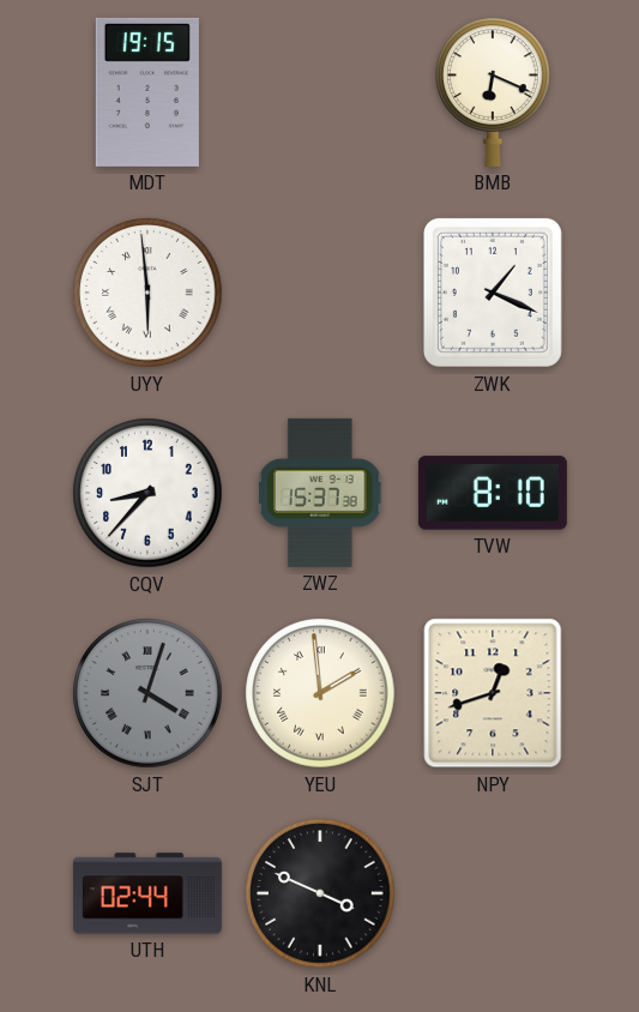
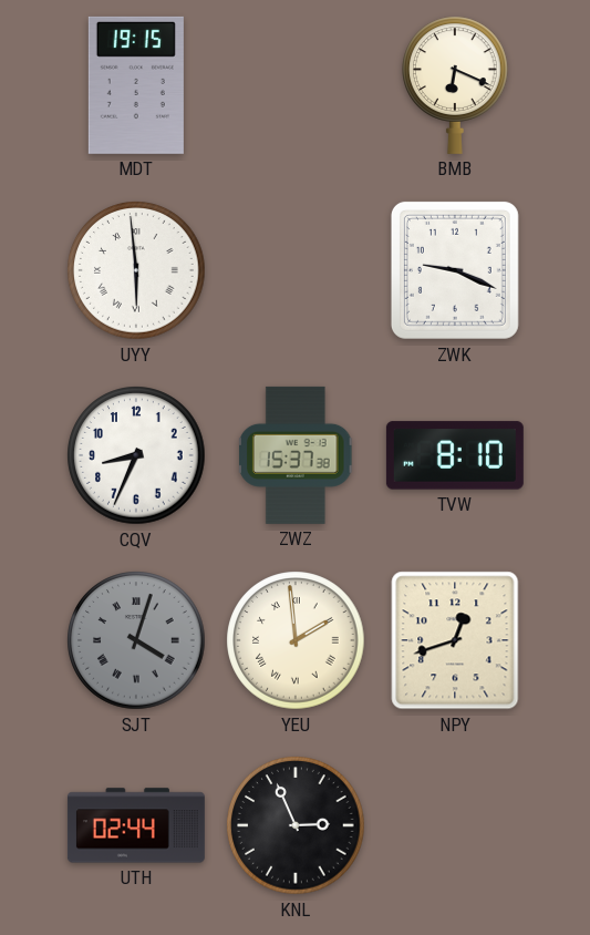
ZWK: 1:19 -> 9:19
CQV: 8:37 -> 8:34
KNL: 3:49 -> 2:56
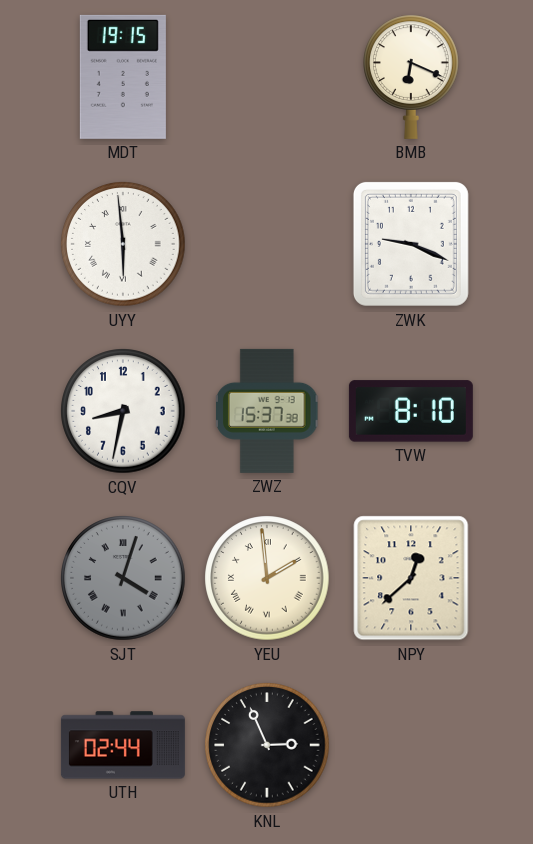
CQV: 8:34 -> 8:32
NPY: 12:42 -> 12:38
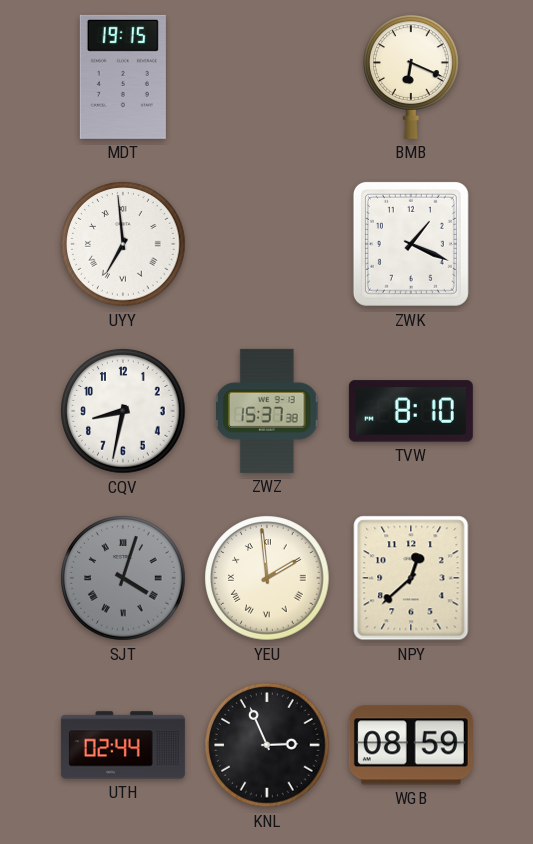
UYY: 5:59 -> 6:59
ZWK: 9:19 -> 1:19
WGB: none -> 08:59
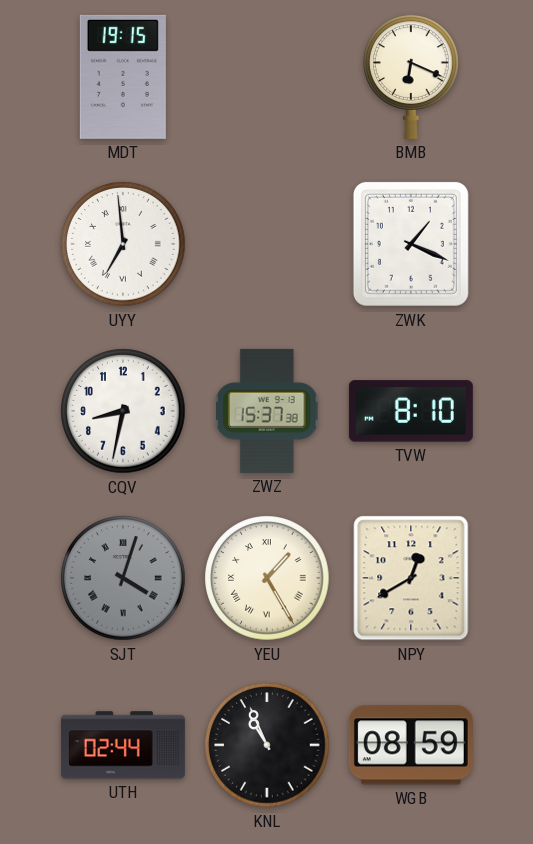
YEU: 1:59 -> 1:25
NPY: 12:38 -> 12:40
KNL: 2:56 -> 10:56
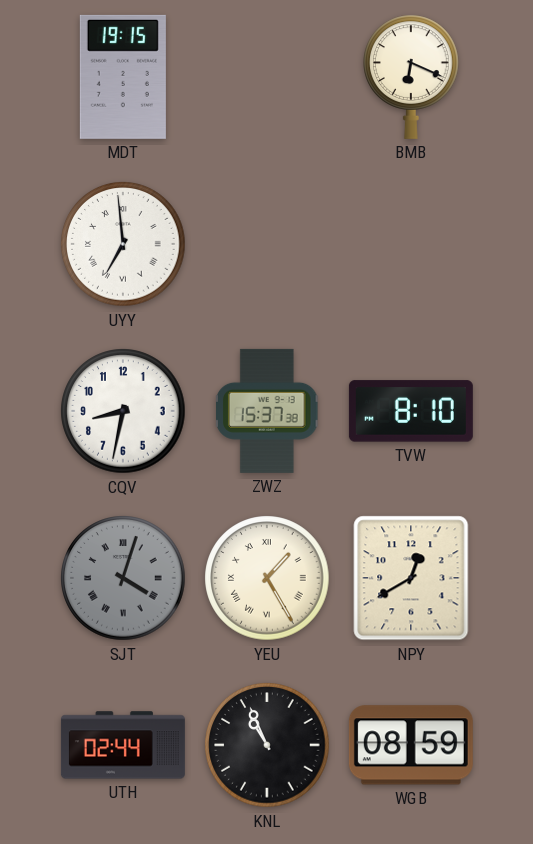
ZWK: 1:19 -> none
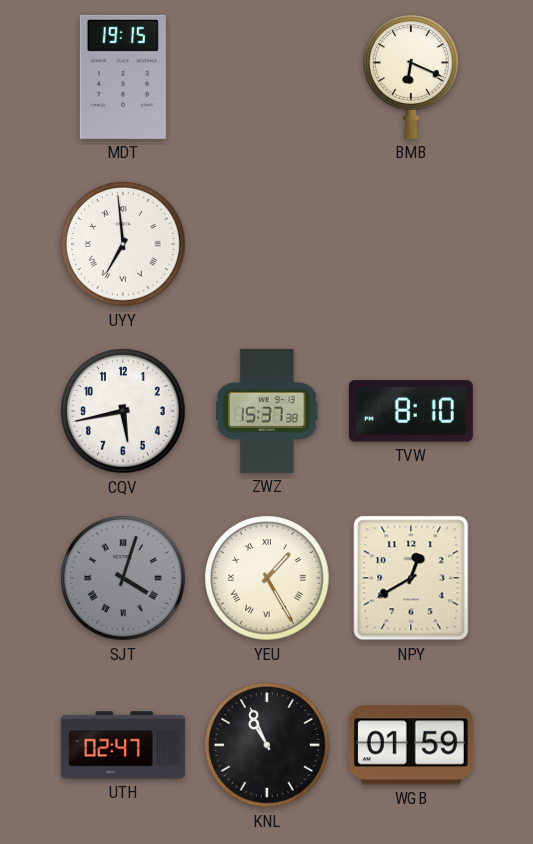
CQV: 8:32 -> 5:43
UTH: 02:44 -> 02:47
WGB: 08:59 -> 01:59
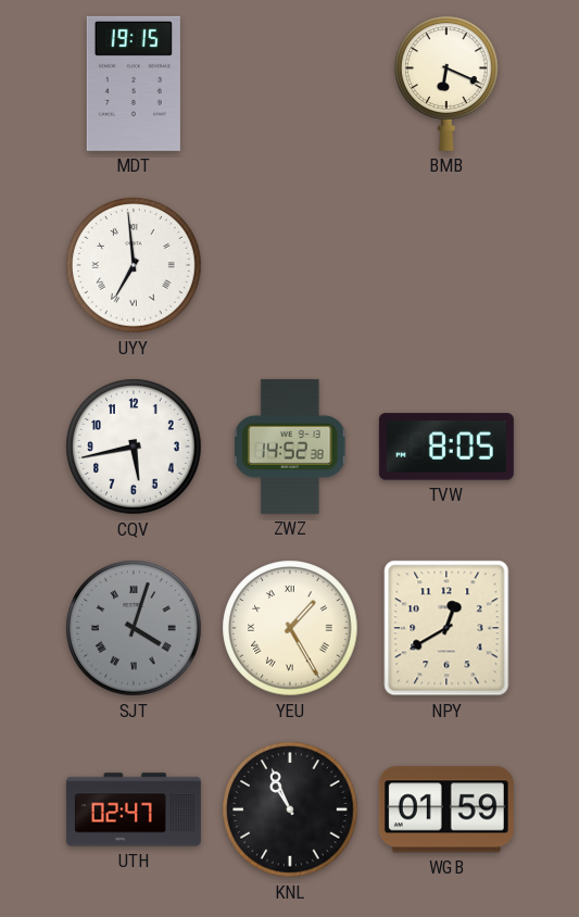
ZWZ: 15:37 -> 14:52
TVW: 8:10 -> 8:05
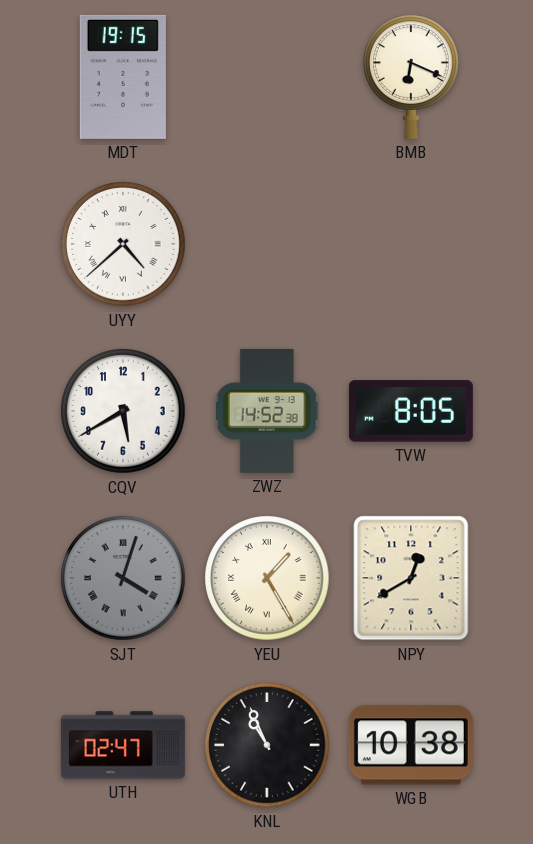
UYY: 6:59 -> 4:38
CQV: 5:43 -> 5:40
WGB: 01:59 -> 10:38
